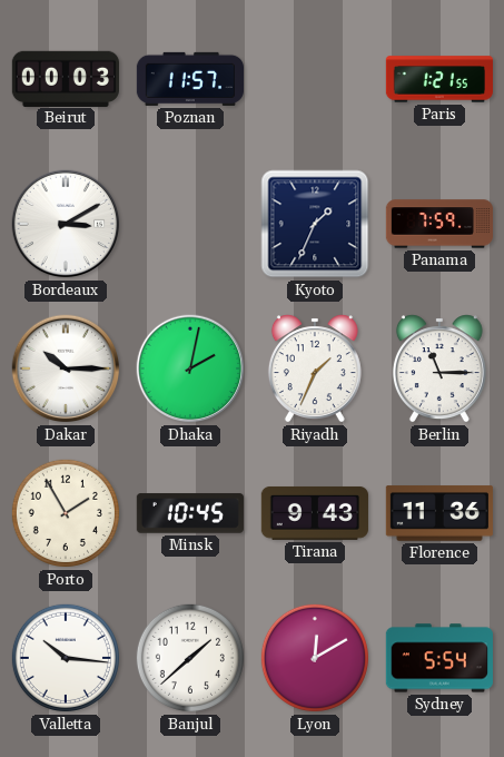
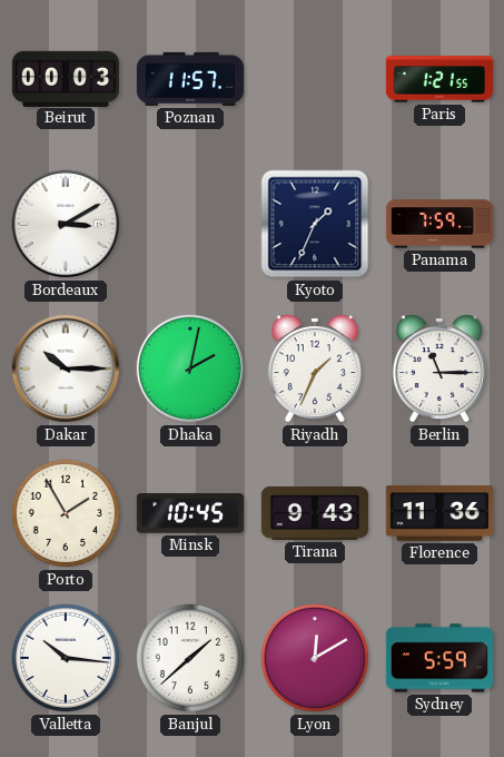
Sydney: 5:54 -> 5:59
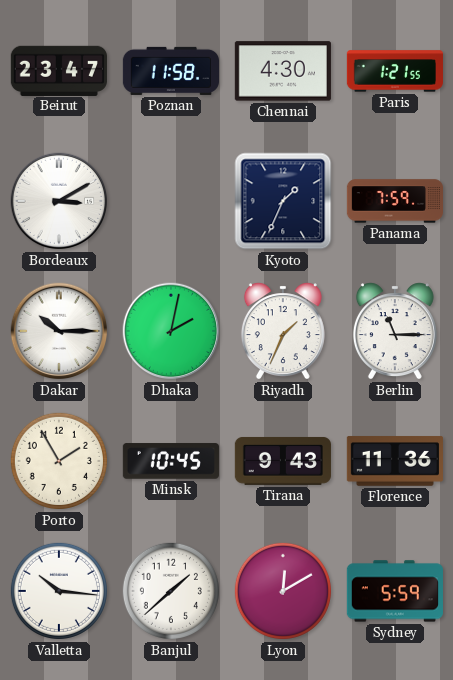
Beirut: 00:03 -> 23:47
Poznan: 11:57 -> 11:58
Chennai: none -> 4:30
